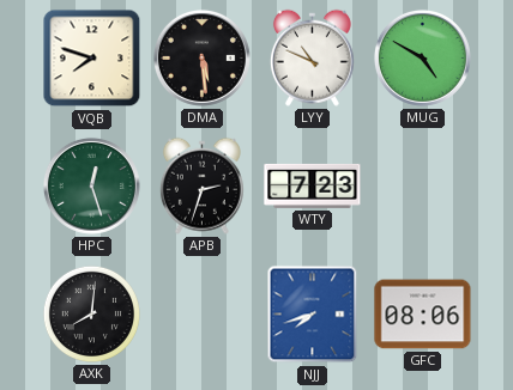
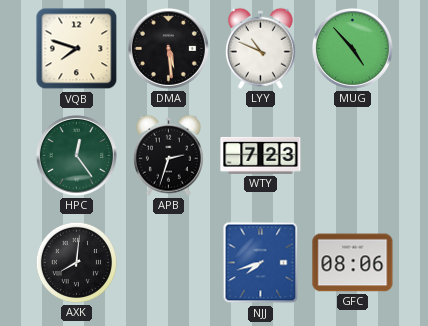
MUG: 4:50 -> 4:53
HPC: 12:27 -> 12:24
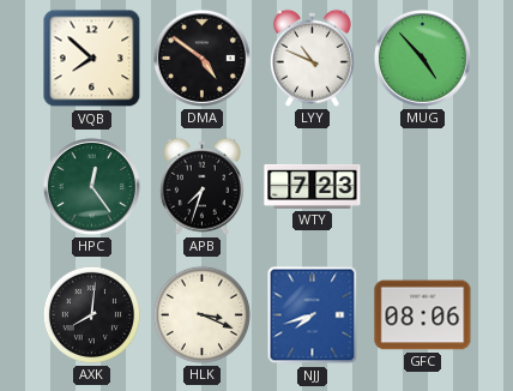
VQB: 7:48 -> 7:52
DMA: 5:29 -> 4:51
APB: 2:33 -> 7:33
HLK: none -> 3:19
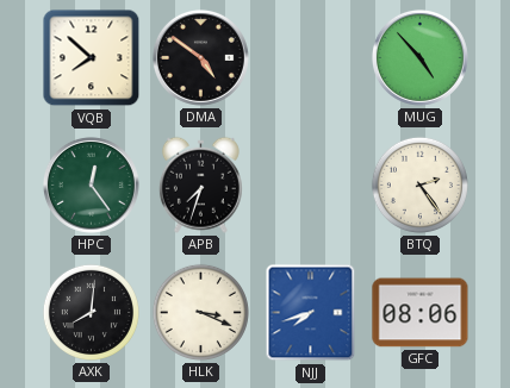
LYY: 10:49 -> none
WTY: 7:23 -> none
BTQ: none -> 2:24
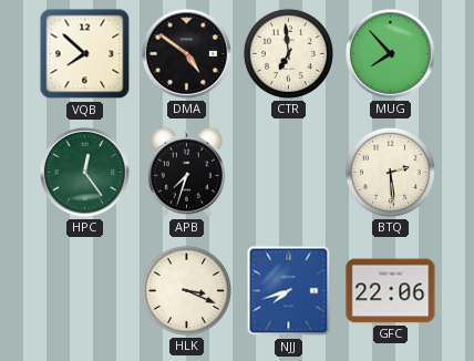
CTR: none -> 6:59
MUG: 4:53 -> 7:53
BTQ: 2:24 -> 2:29
AXK: 8:01 -> none
GFC: 08:06 -> 22:06
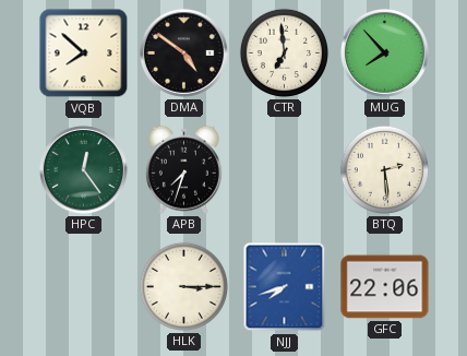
HLK: 3:19 -> 3:15
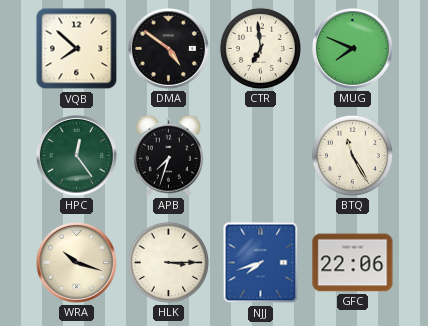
MUG: 7:53 -> 7:49
BTQ: 2:29 -> 11:25
WRA: none -> 10:18
